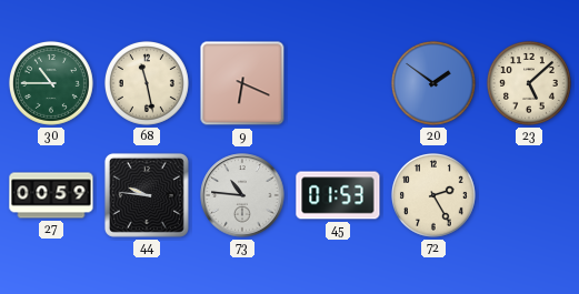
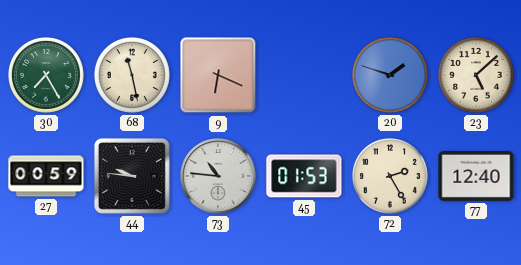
30: 10:45 -> 7:25
20: 1:51 -> 1:48
77: none -> 12:40
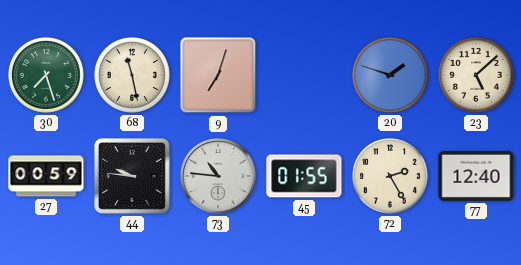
30: 7:25 -> 7:27
9: 6:19 -> 7:03
45: 01:53 -> 01:55
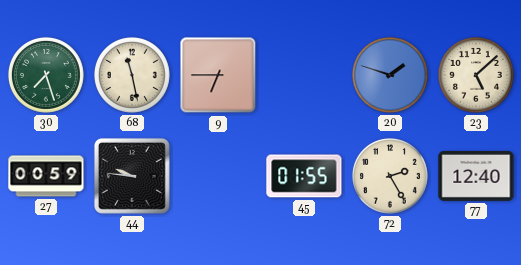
9: 7:03 -> 6:45
73: 10:46 -> none
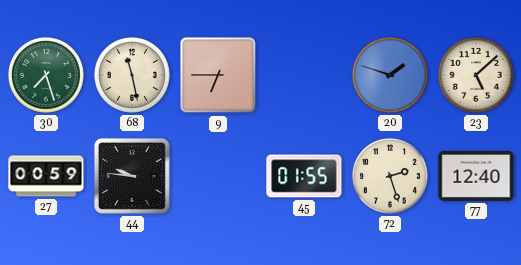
72: 2:25 -> 2:27
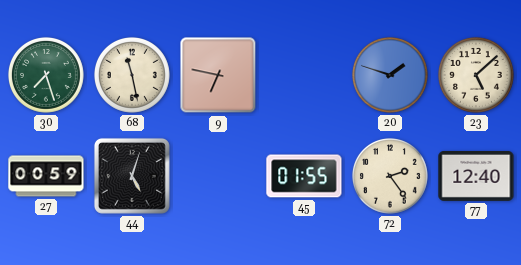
9: 6:45 -> 6:47
44: 9:46 -> 5:03
72: 2:27 -> 2:24
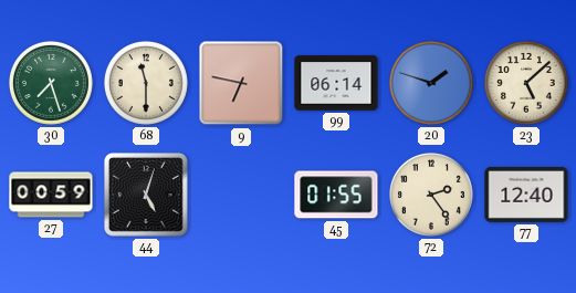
68: 11:28 -> 11:30
99: none -> 06:14
